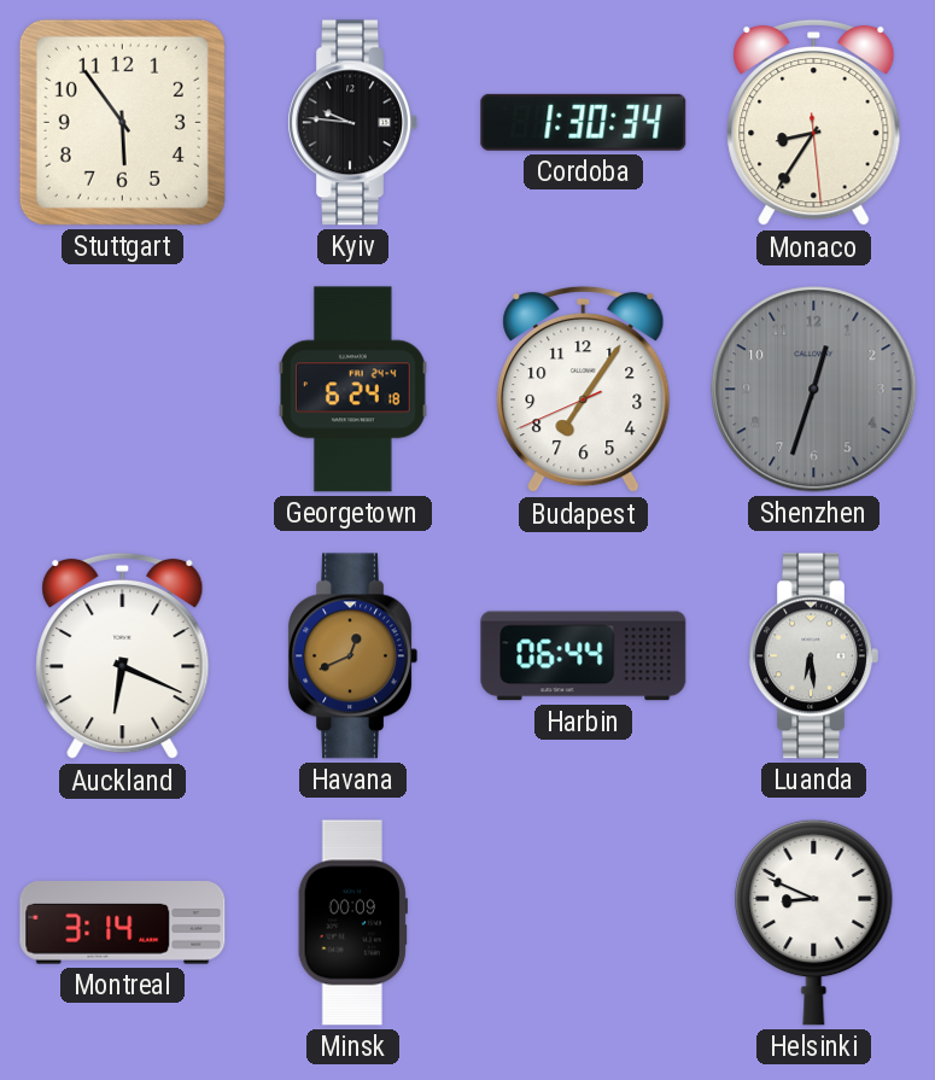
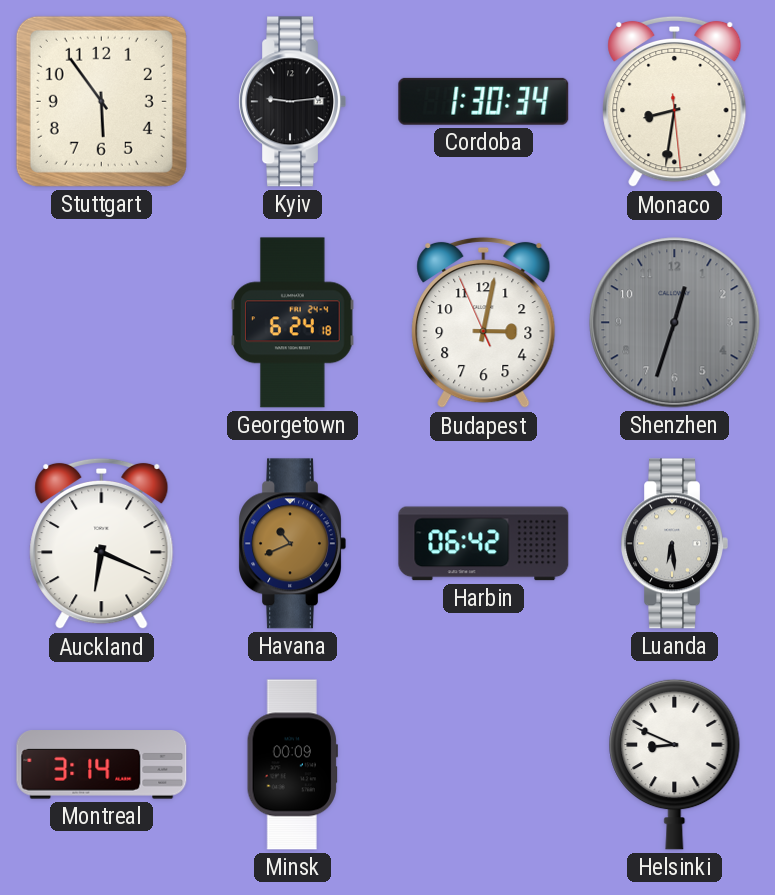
Kyiv: 9:46 -> 9:14
Monaco: 8:35 -> 8:31
Budapest: 7:05 -> 3:01
Havana: 12:41 -> 10:41
Harbin: 06:44 -> 06:42
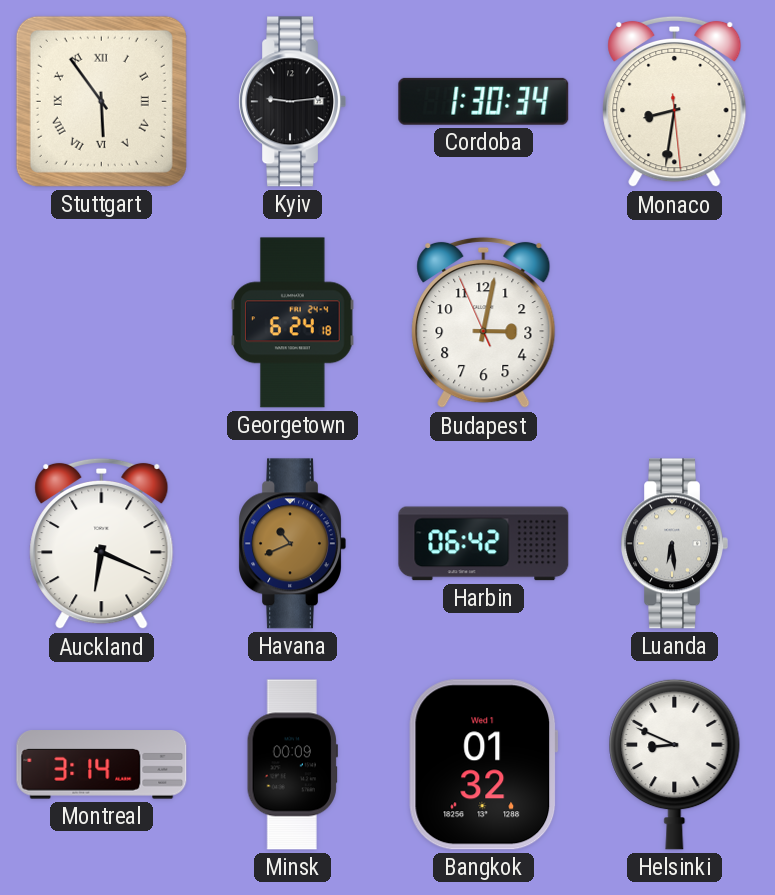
Stuttgart numerals: Arabic -> Roman
Shenzhen: 12:33 -> none
Bangkok: none -> 01:32
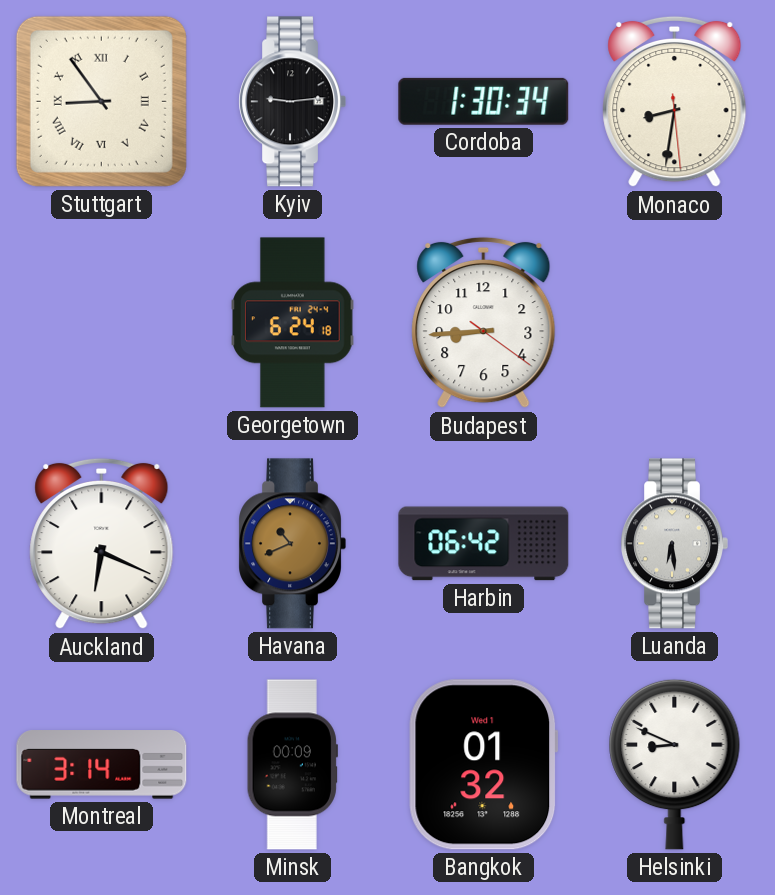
Stuttgart: 5:54 -> 8:54
Budapest: 3:01 -> 8:44
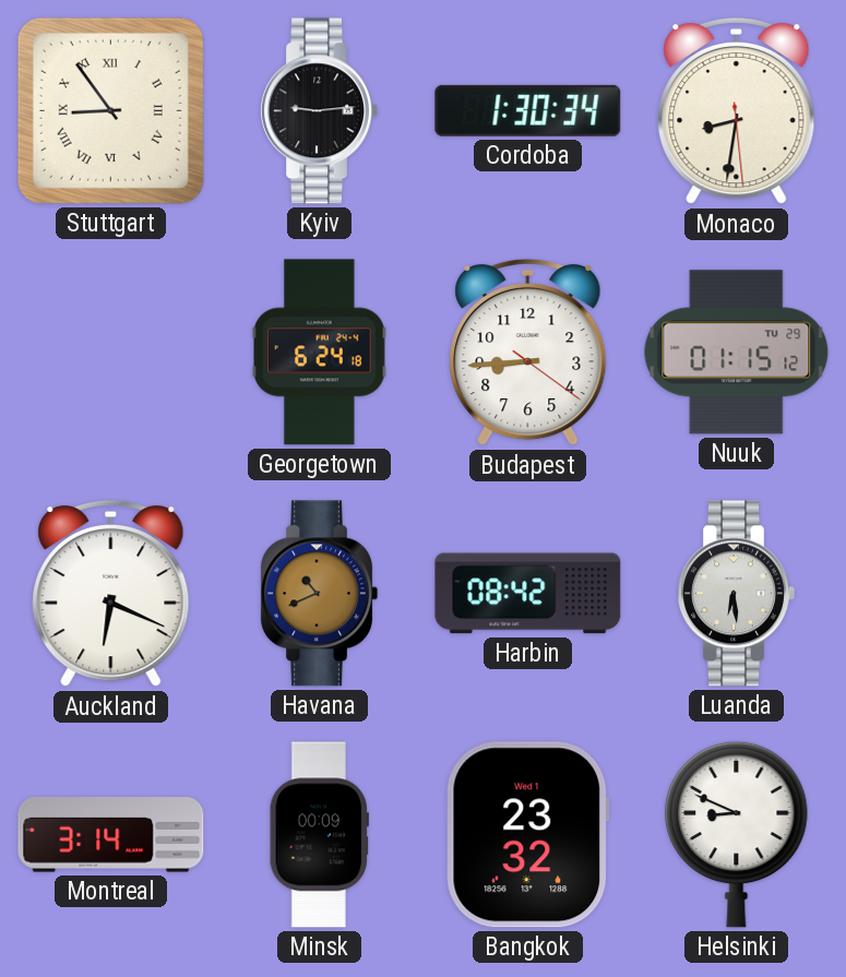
Nuuk: none -> 01:15
Harbin: 06:42 -> 08:42
Bangkok: 01:32 -> 23:32
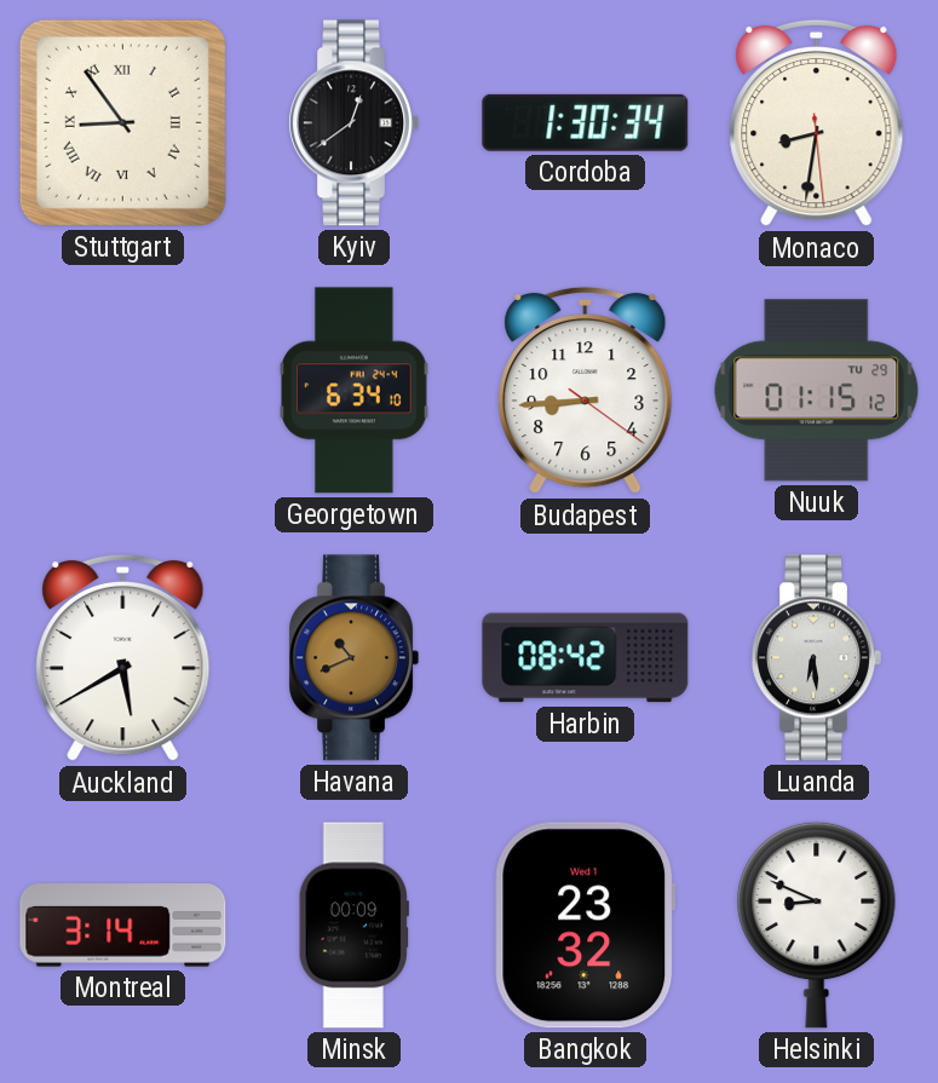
Kyiv: 9:14 -> 12:39
Georgetown: 6:24 -> 6:34
Auckland: 6:19 -> 5:40
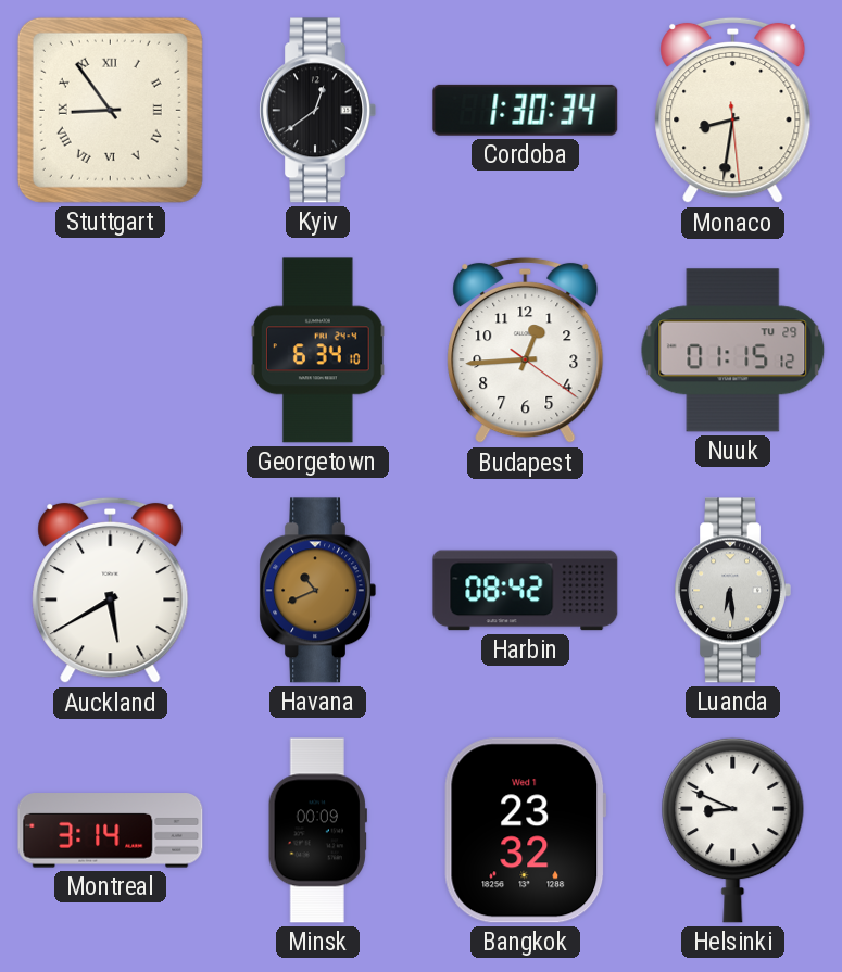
Budapest: 8:44 -> 12:44
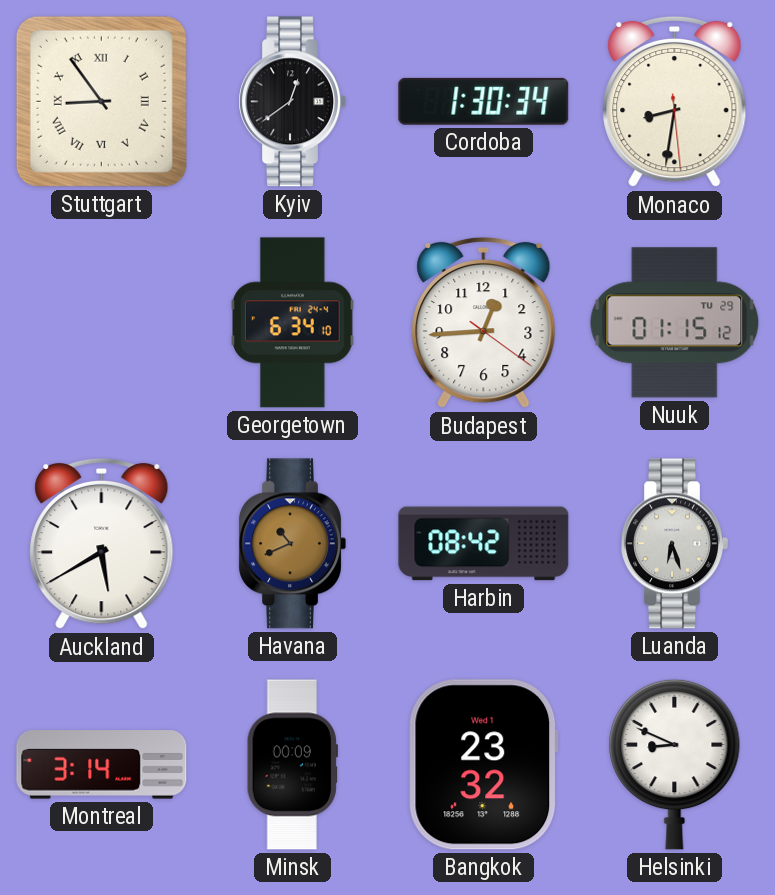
Luanda: 6:29 -> 6:27
